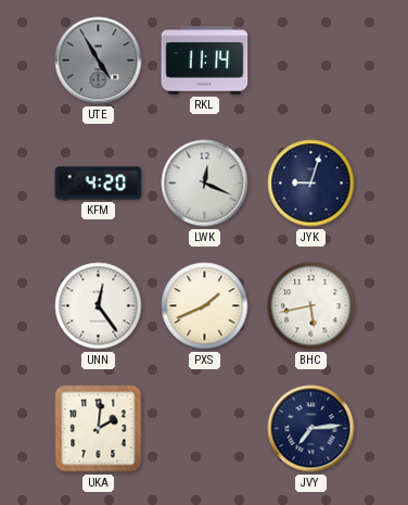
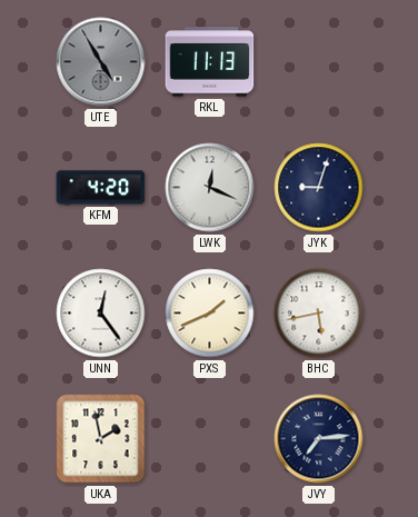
RKL: 11:14 -> 11:13
UKA: 2:01 -> 1:58
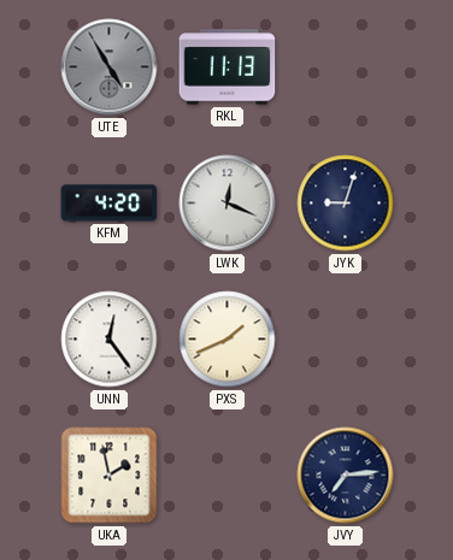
BHC: 5:43 -> none
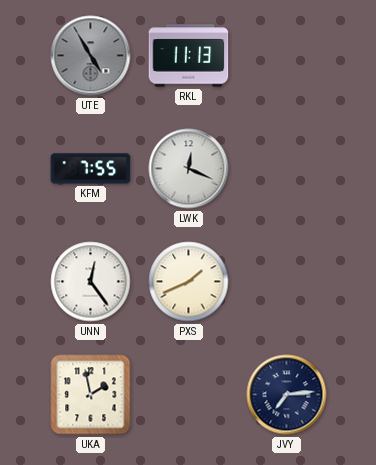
KFM: 4:20 -> 7:55
JYK: 9:03 -> none
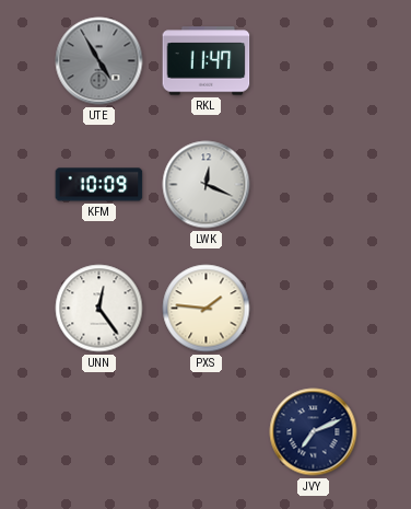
RKL: 11:13 -> 11:47
KFM: 7:55 -> 10:09
PXS: 1:41 -> 1:46
UKA: 1:58 -> none
JVY: 7:14 -> 7:11
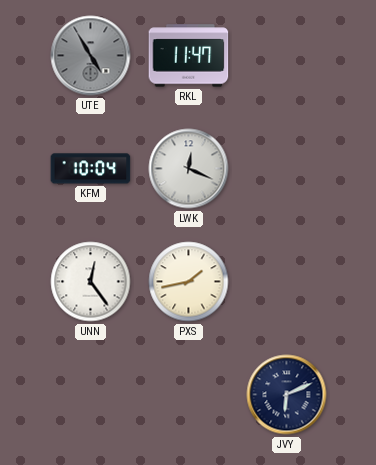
KFM: 10:09 -> 10:04
PXS: 1:46 -> 1:43
JVY: 7:11 -> 6:11
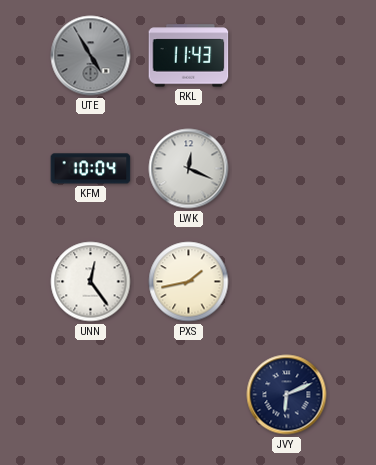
RKL: 11:47 -> 11:43
